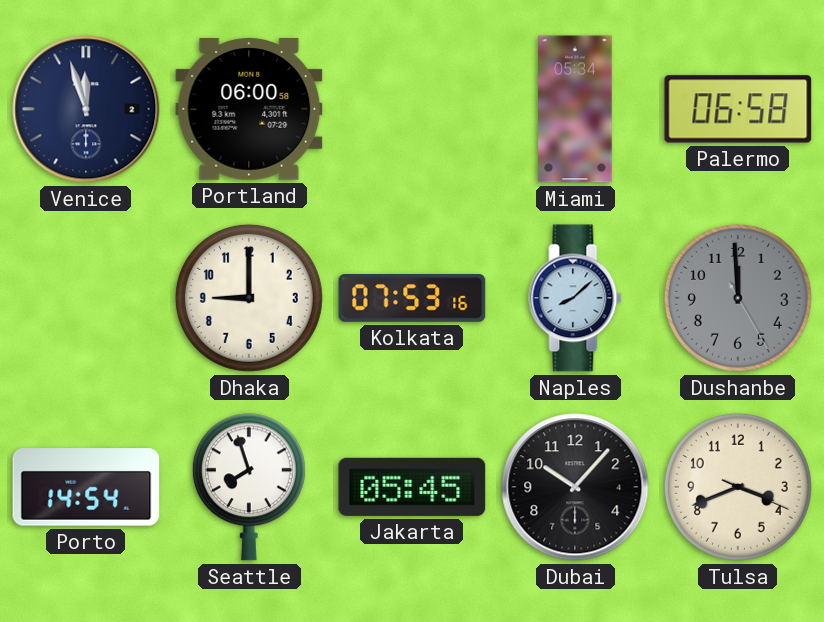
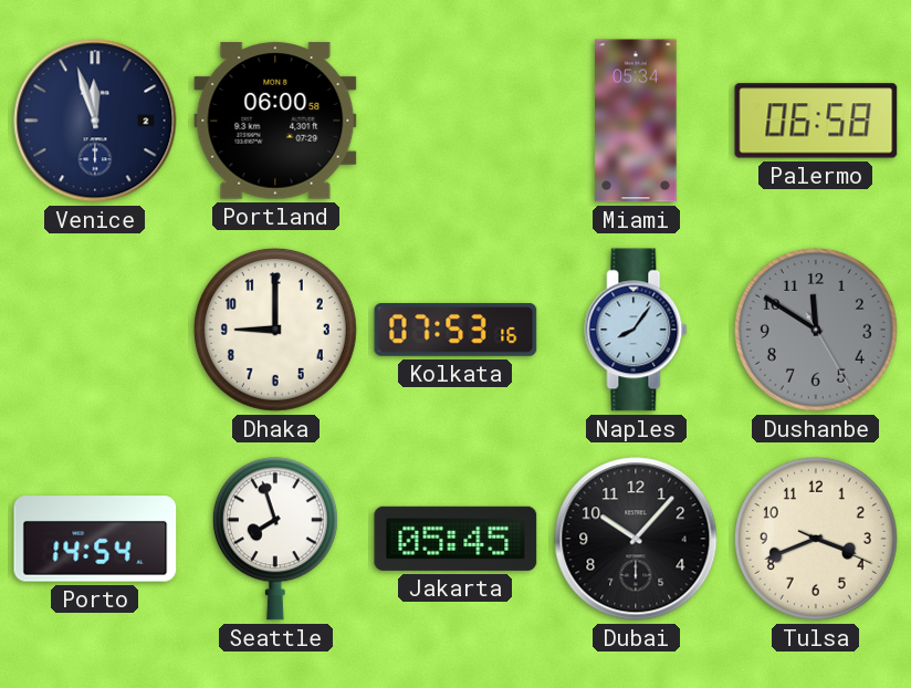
Naples: 8:08 -> 8:06
Dushanbe: 11:59 -> 11:50
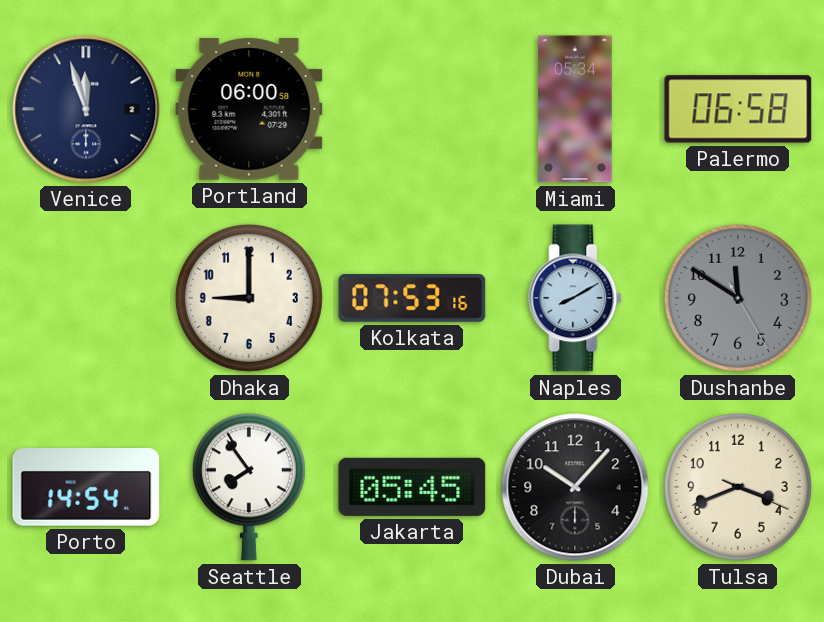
Naples: 8:06 -> 8:10
Seattle: 7:57 -> 7:54
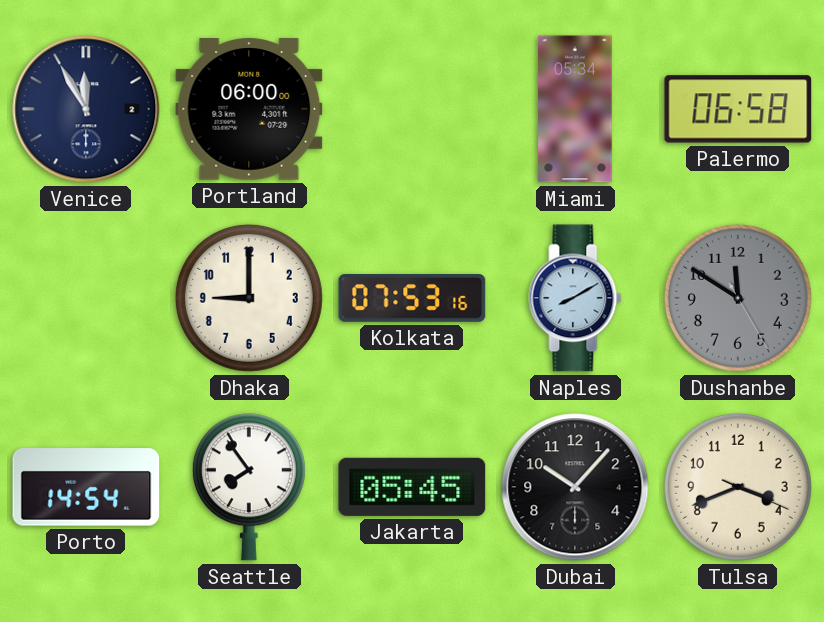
Venice: 11:57 -> 11:55
Portland: 06:00:58 -> 06:00:00
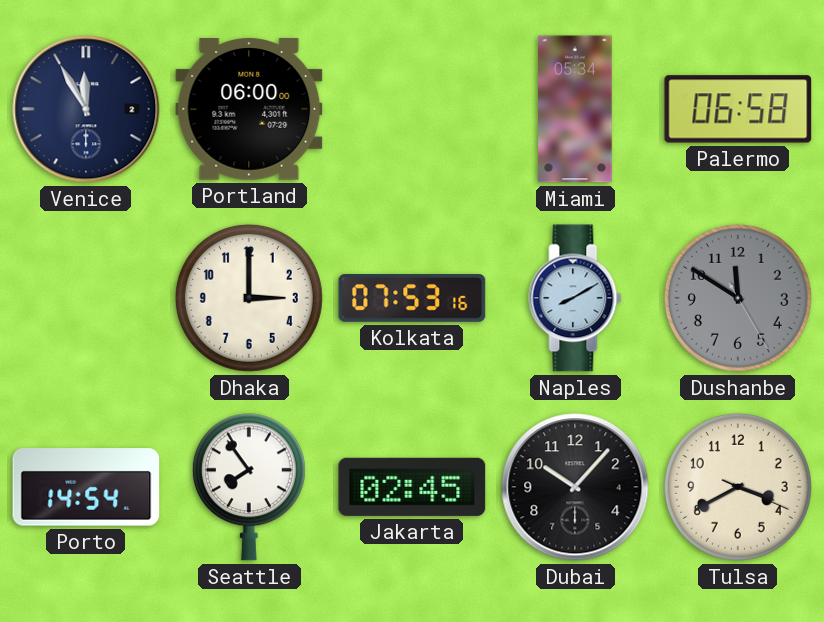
Dhaka: 9:00 -> 3:00
Jakarta: 05:45 -> 02:45
Tulsa: 3:41 -> 3:40
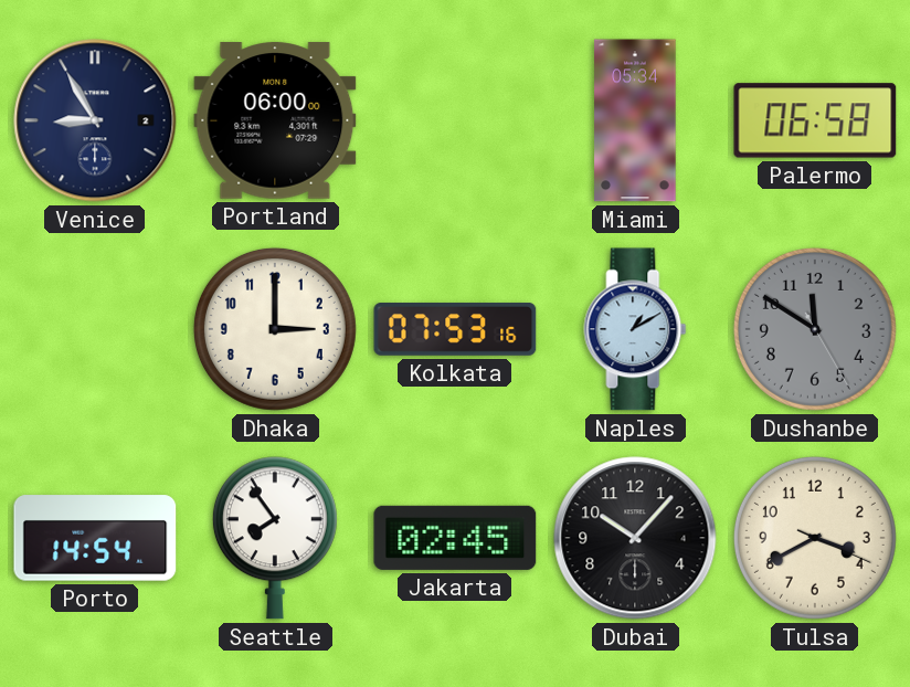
Venice: 11:55 -> 8:55
Naples: 8:10 -> 1:10
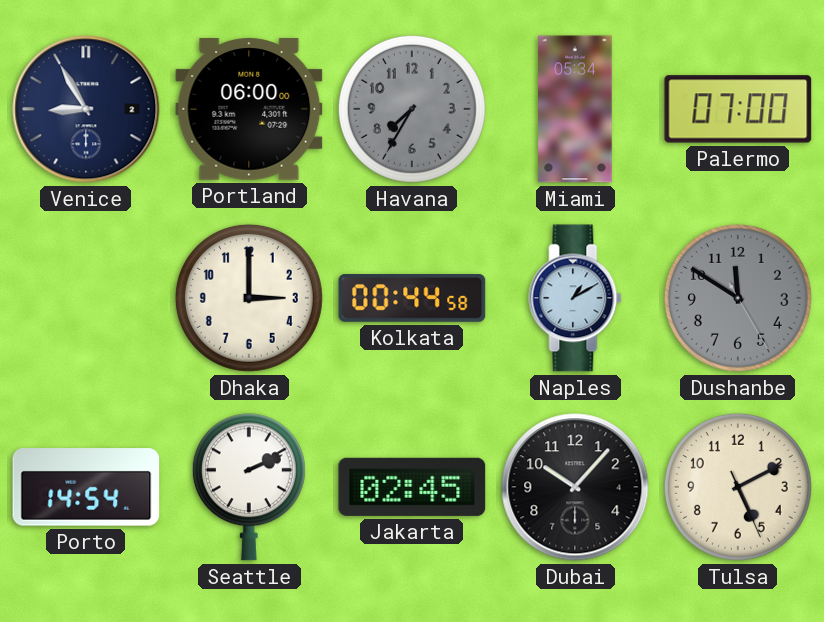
Havana: none -> 7:35
Palermo: 06:58 -> 07:00
Kolkata: 07:53 -> 00:44
Seattle: 7:54 -> 2:11
Tulsa: 3:40 -> 5:10
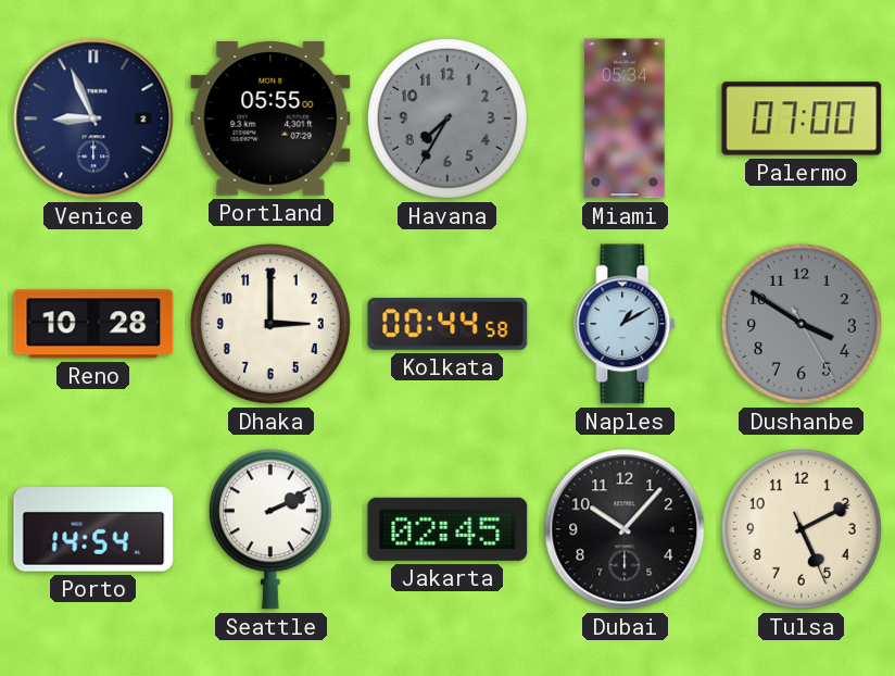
Venice: 8:55 -> 8:56
Portland: 06:00 -> 05:55
Reno: none -> 10:28
Dushanbe: 11:50 -> 3:50
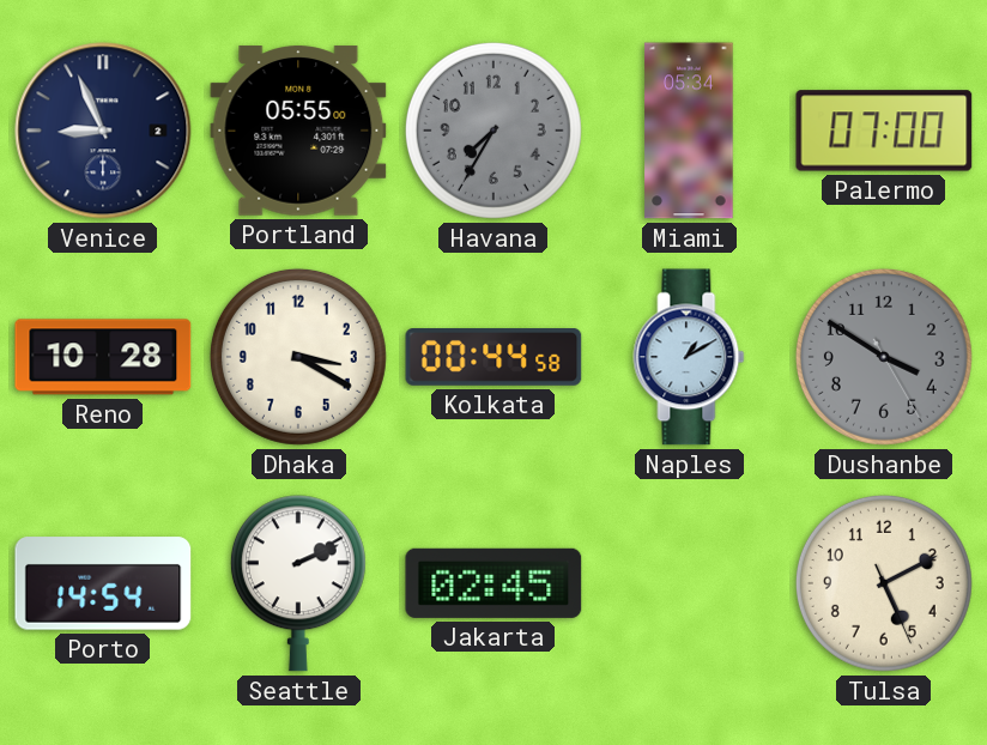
Dhaka: 3:00 -> 3:20
Dubai: 10:07 -> none
